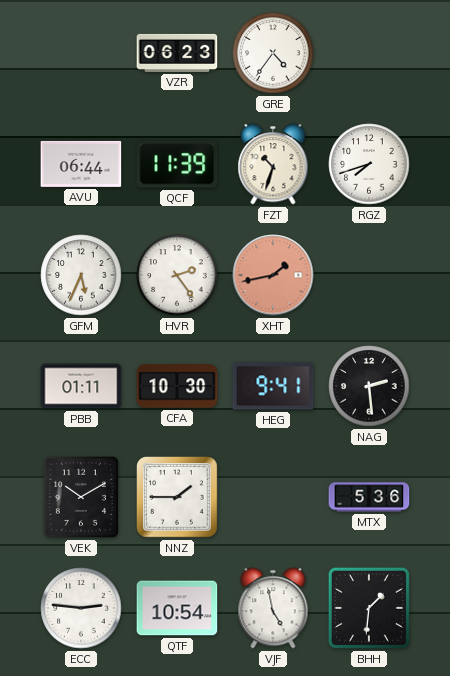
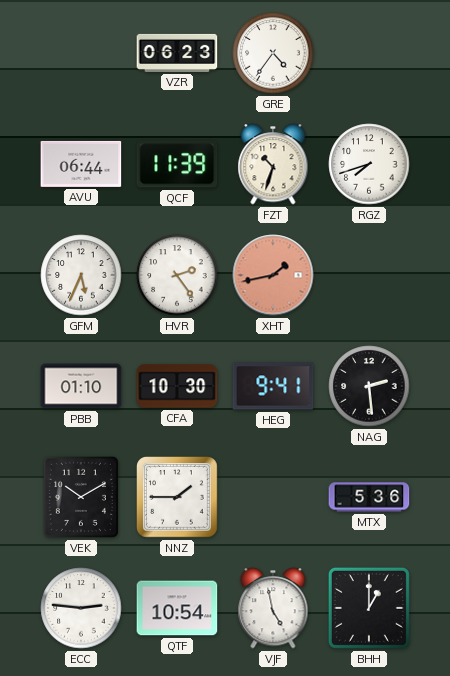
PBB: 01:11 -> 01:10
BHH: 1:31 -> 1:00
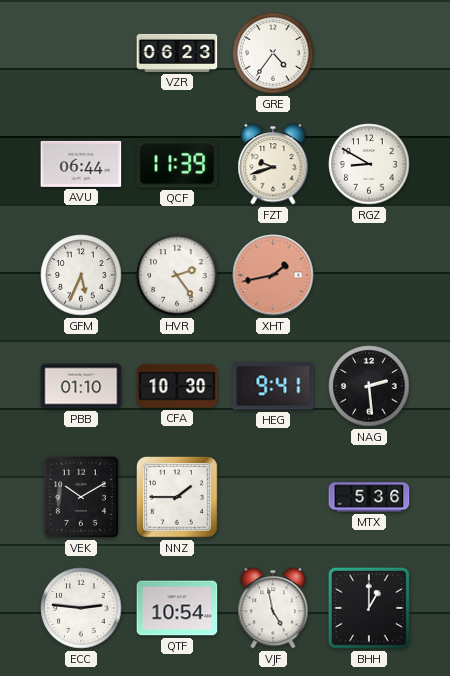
FZT: 10:33 -> 9:42
RGZ: 7:42 -> 8:50
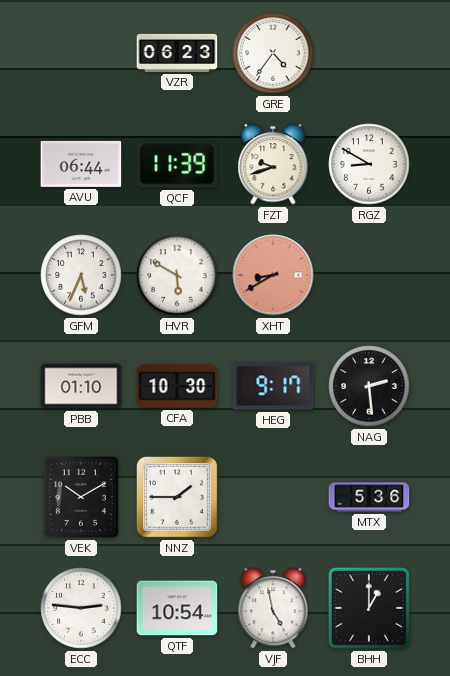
HVR: 2:24 -> 5:50
XHT: 1:43 -> 8:40
HEG: 9:41 -> 9:17
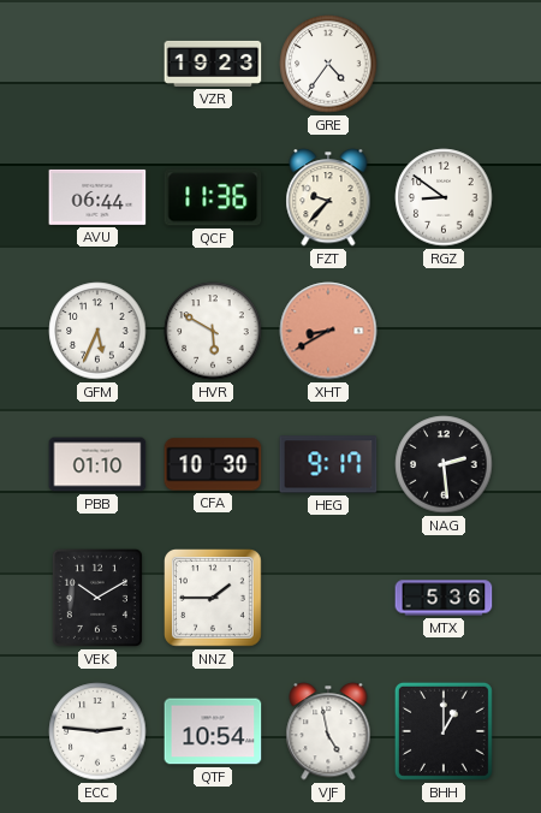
VZR: 06:23 -> 19:23
QCF: 11:39 -> 11:36
FZT: 9:42 -> 9:37
RGZ: 8:50 -> 8:51
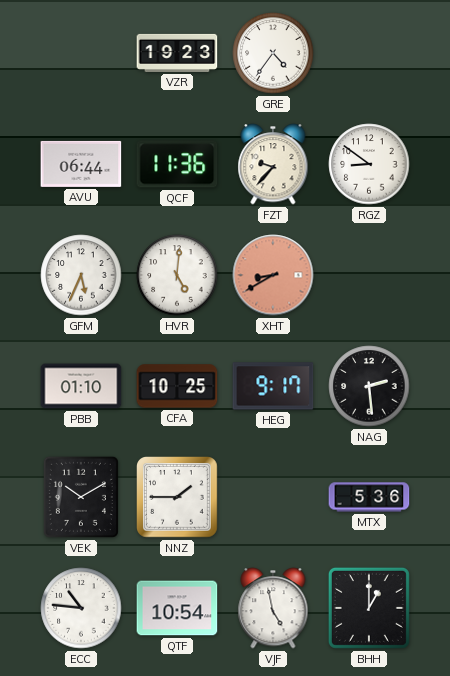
HVR: 5:50 -> 5:01
CFA: 10:30 -> 10:25
ECC: 2:46 -> 10:46
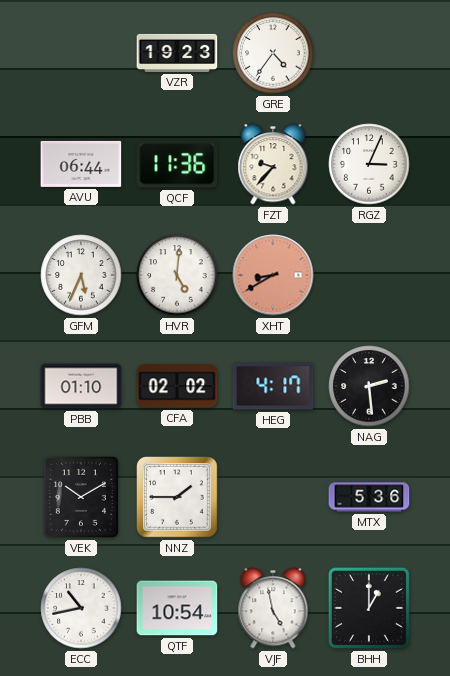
RGZ: 8:51 -> 3:04
CFA: 10:25 -> 02:02
HEG: 9:17 -> 4:17
ECC: 10:46 -> 10:43
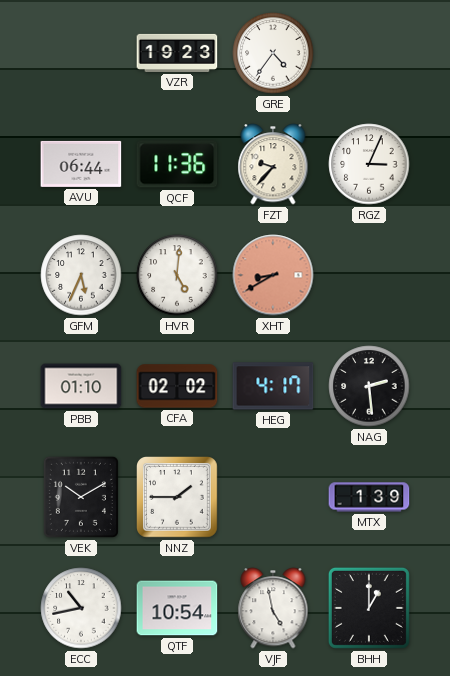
MTX: 5:36 -> 1:39
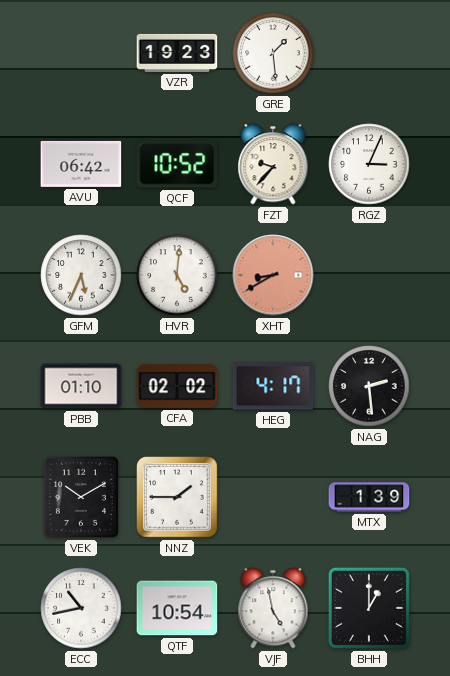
GRE: 4:36 -> 1:29
AVU: 06:44 -> 06:42
QCF: 11:36 -> 10:52
